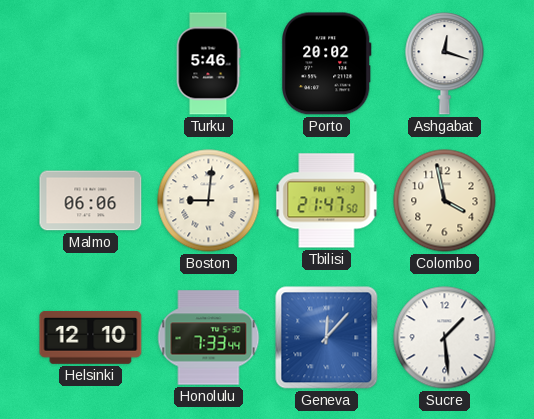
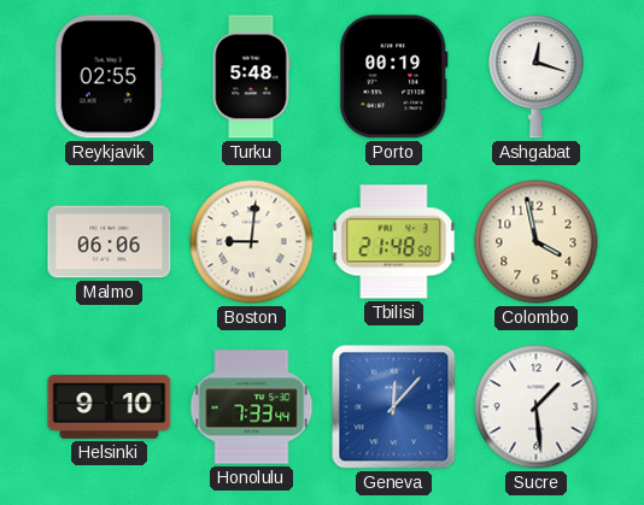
Reykjavik: none -> 02:55
Turku: 5:46 -> 5:48
Porto: 20:02 -> 00:19
Tbilisi: 21:47 -> 21:48
Helsinki: 12:10 -> 9:10
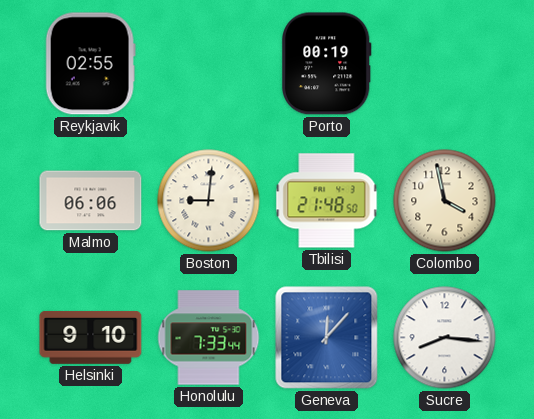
Turku: 5:48 -> none
Ashgabat: 12:18 -> none
Sucre: 1:29 -> 8:16
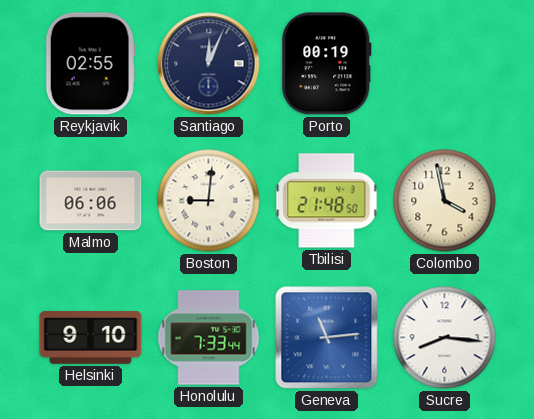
Santiago: none -> 12:04
Geneva: 12:07 -> 11:14
